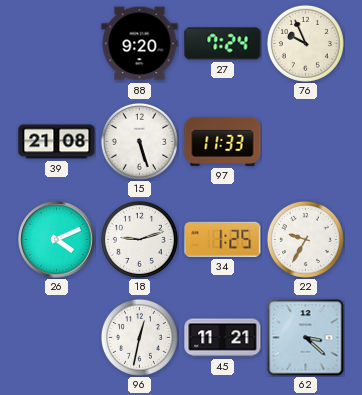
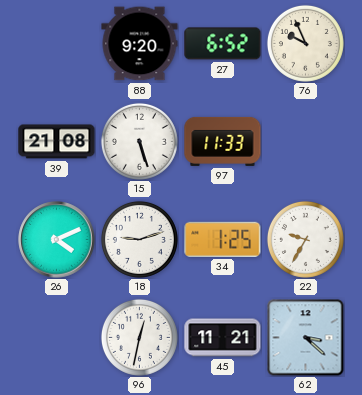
27: 7:24 -> 6:52
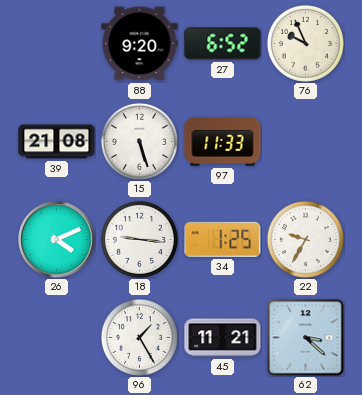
18: 9:12 -> 9:16
96: 12:32 -> 1:25
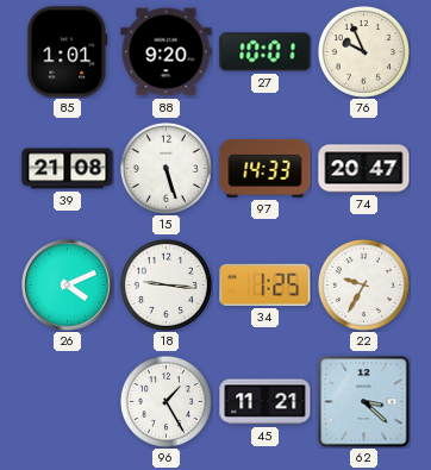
85: none -> 1:01
27: 6:52 -> 10:01
97: 11:33 -> 14:33
74: none -> 20:47
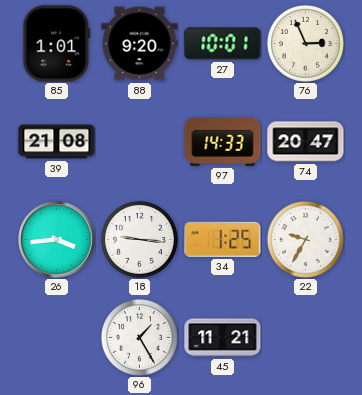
76: 9:56 -> 2:56
15: 5:27 -> none
26: 4:11 -> 3:44
62: 3:22 -> none
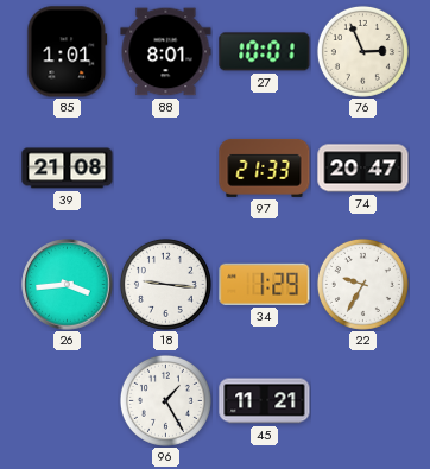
88: 9:20 -> 8:01
97: 14:33 -> 21:33
34: 1:25 -> 1:29
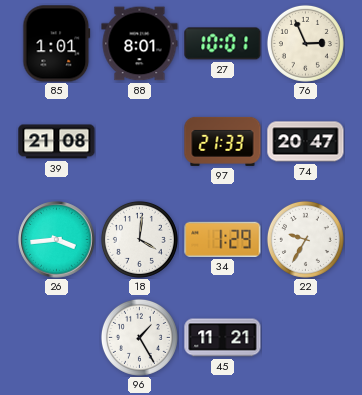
18: 9:16 -> 4:01
